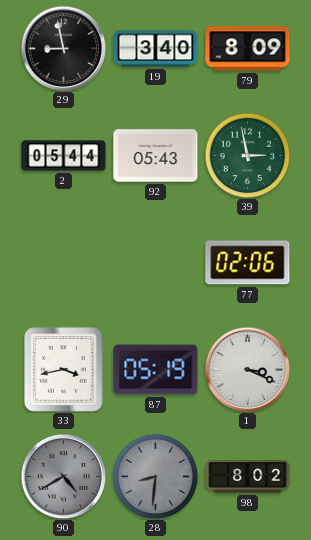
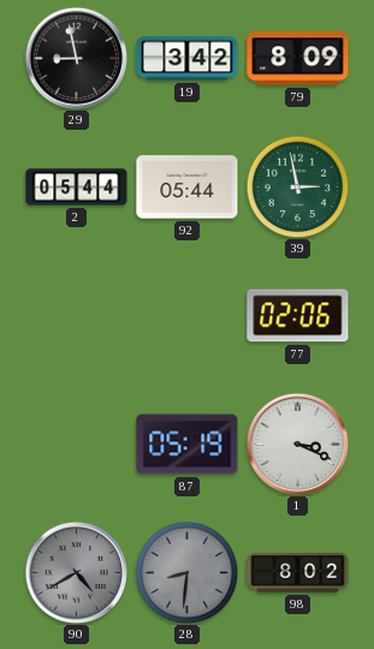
19: 3:40 -> 3:42
92: 05:43 -> 05:44
33: 3:43 -> none
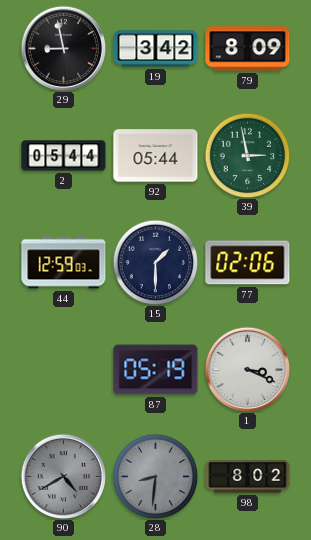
44: none -> 12:59
15: none -> 1:30
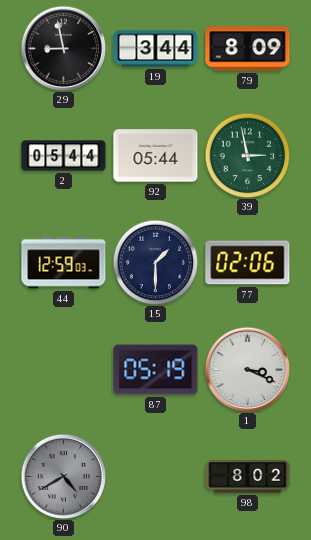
19: 3:42 -> 3:44
28: 8:31 -> none
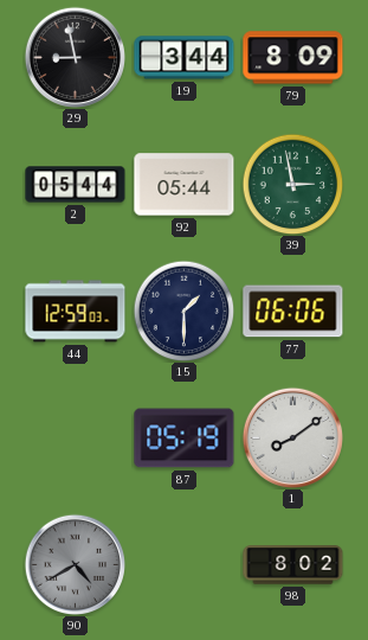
77: 02:06 -> 06:06
1: 3:19 -> 8:09
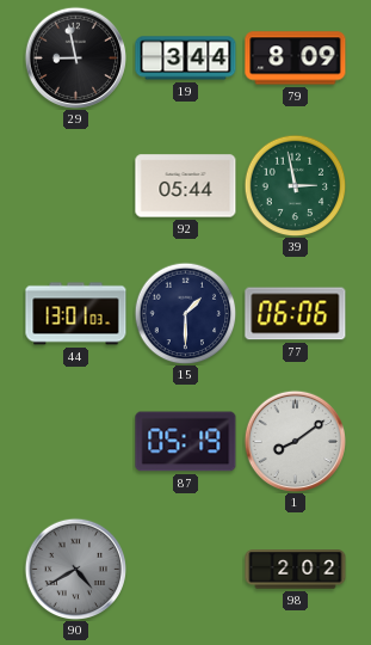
2: 05:44 -> none
44: 12:59 -> 13:01
98: 8:02 -> 2:02
